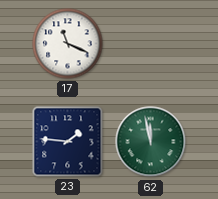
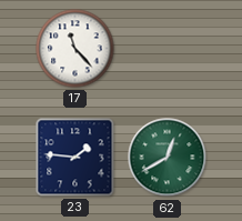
17: 11:19 -> 11:23
62: 11:58 -> 12:40
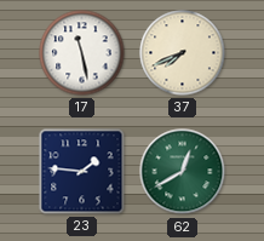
17: 11:23 -> 11:28
37: none -> 7:41
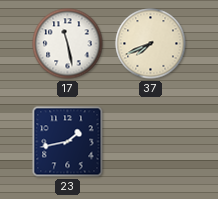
23: 1:46 -> 1:43
62: 12:40 -> none
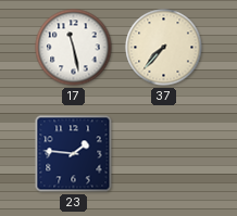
37: 7:41 -> 7:37
23: 1:43 -> 1:46
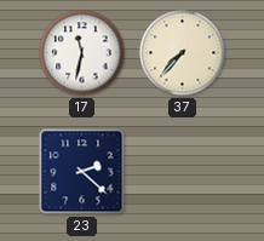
17: 11:28 -> 11:32
23: 1:46 -> 2:22
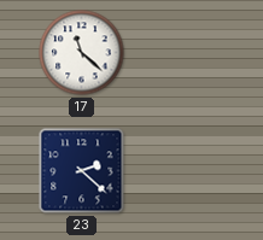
17: 11:32 -> 11:22
37: 7:37 -> none
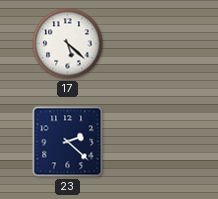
17: 11:22 -> 5:22
